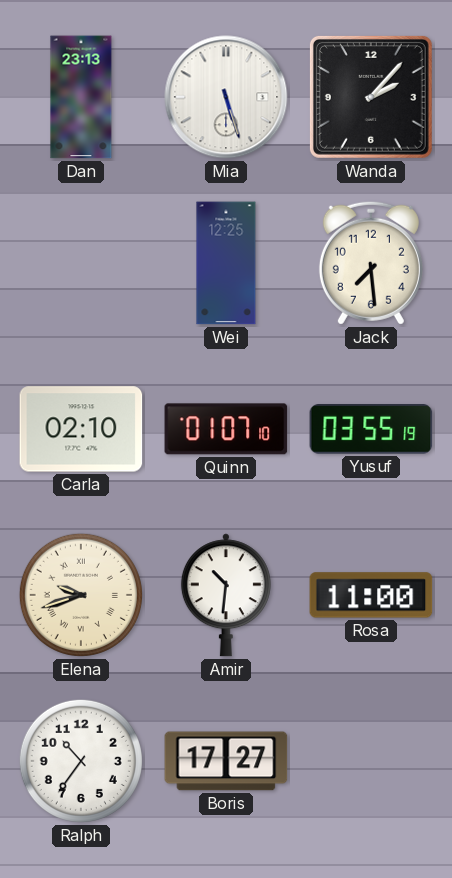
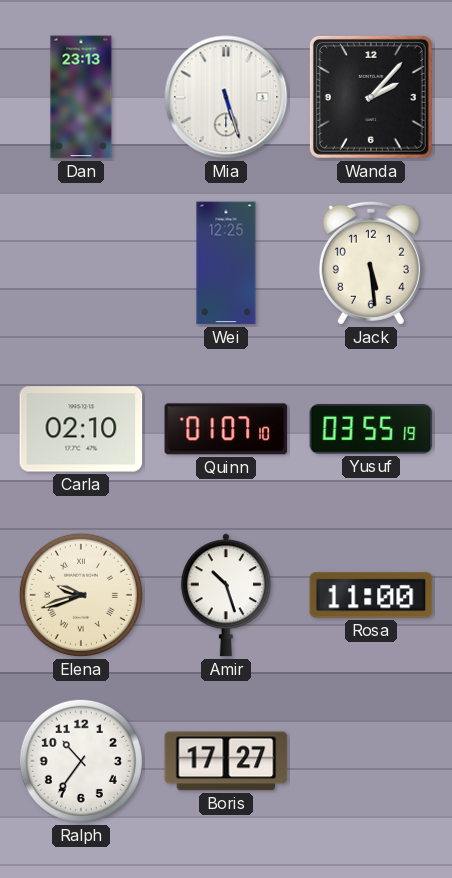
Jack: 7:29 -> 5:29
Amir: 10:31 -> 10:27
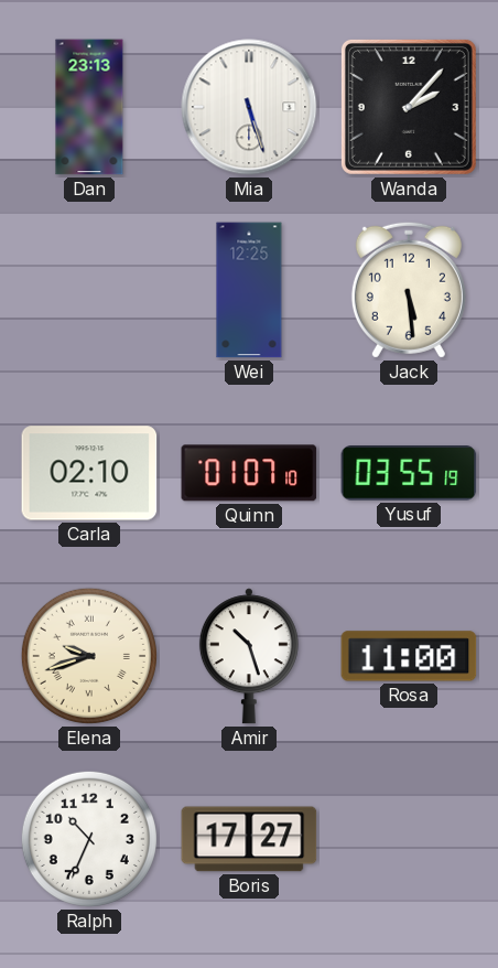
Ralph: 10:36 -> 10:34
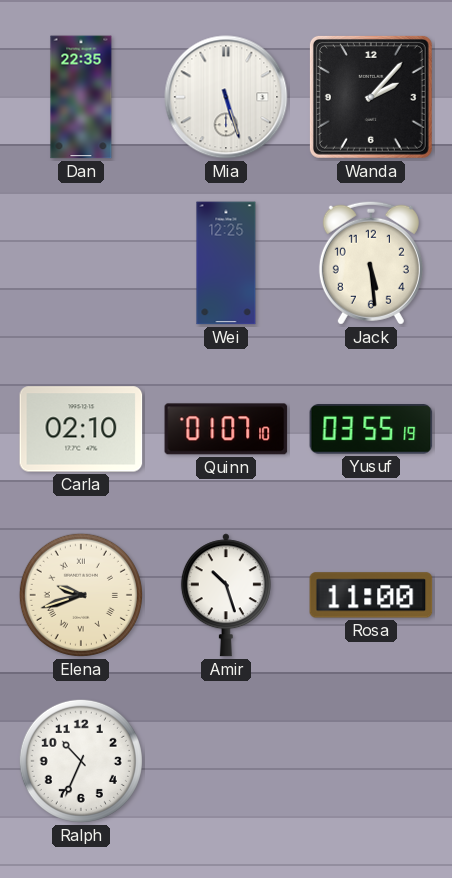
Dan: 23:13 -> 22:35
Boris: 17:27 -> none
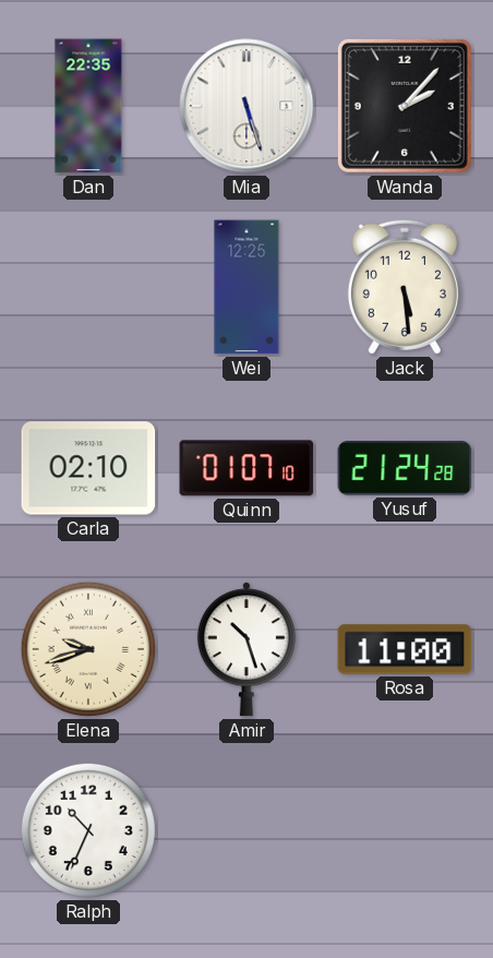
Yusuf: 03:55 -> 21:24
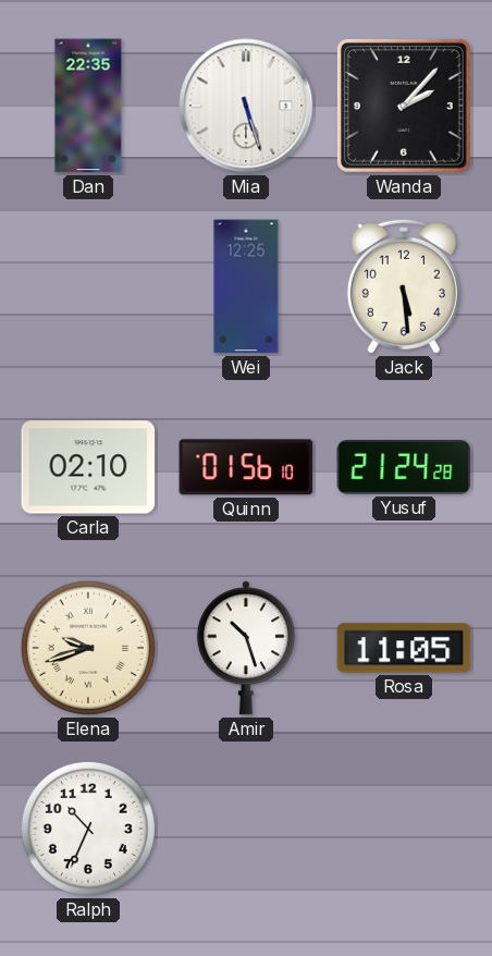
Quinn: 01:07 -> 01:56
Rosa: 11:00 -> 11:05
